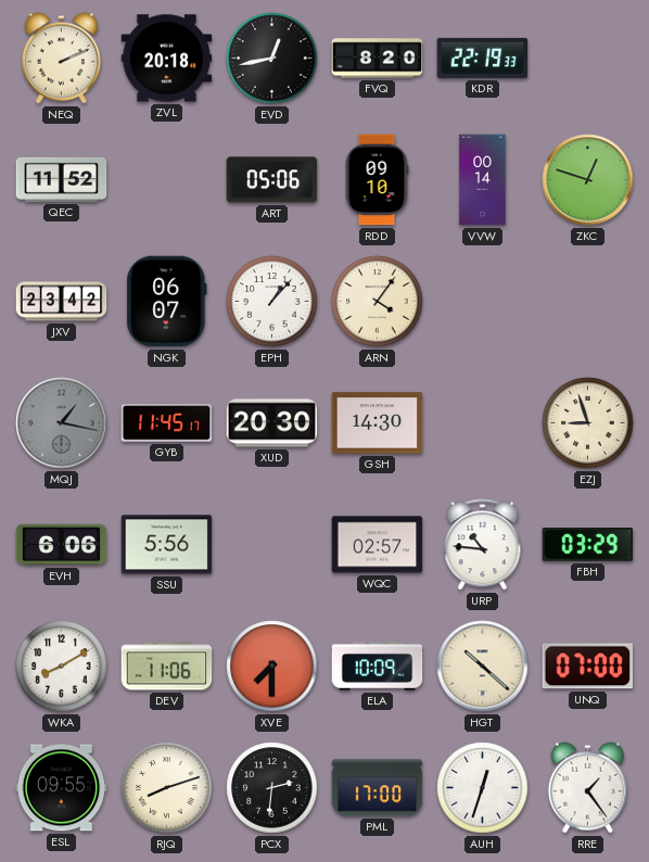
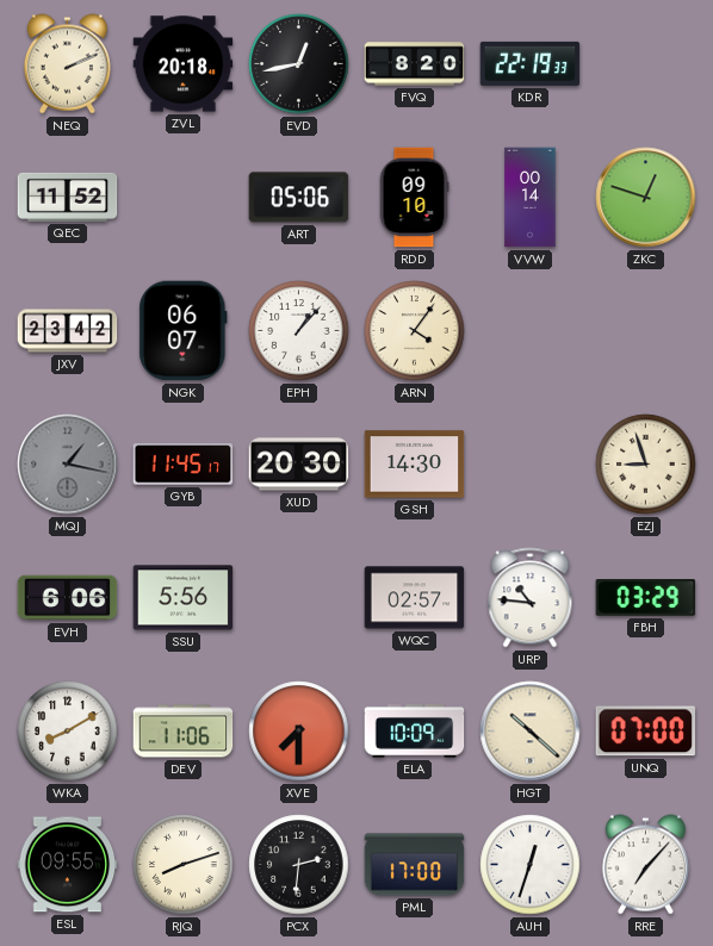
RRE: 1:24 -> 7:07
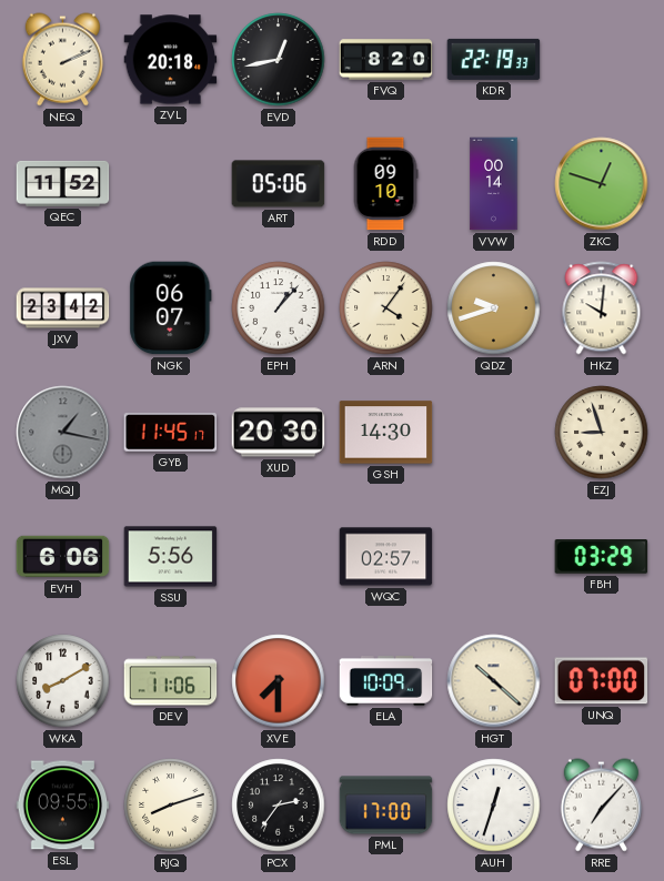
QDZ: none -> 9:42
HKZ: none -> 10:01
URP: 10:46 -> none
PCX: 2:31 -> 2:36
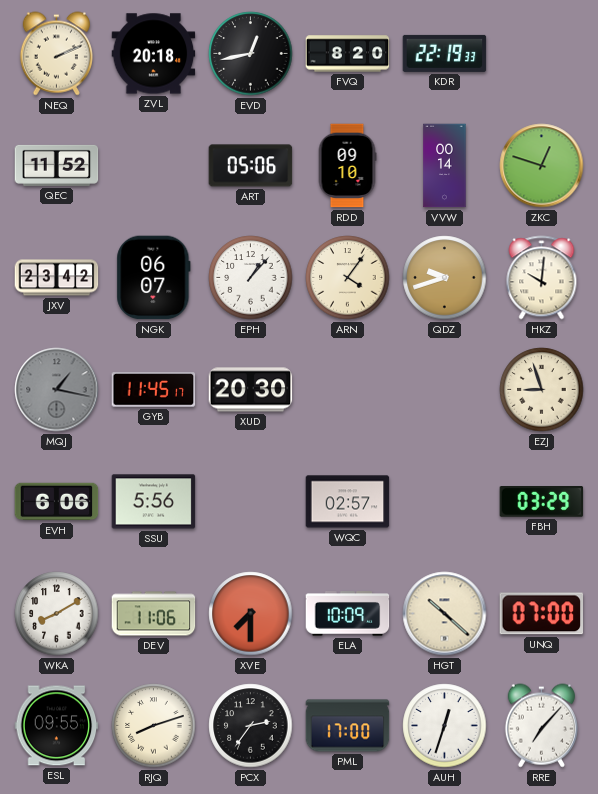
GSH: 14:30 -> none
